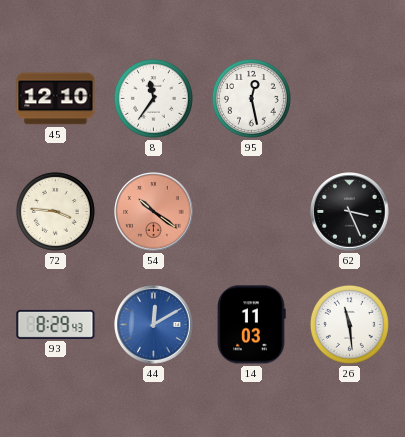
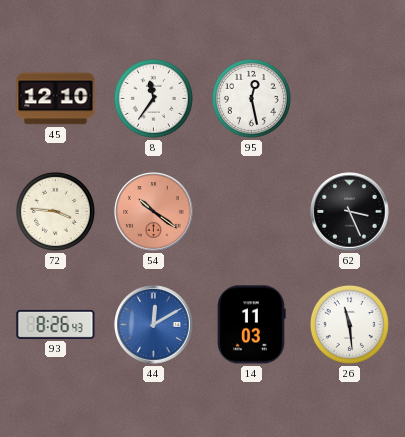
93: 8:29 -> 8:26
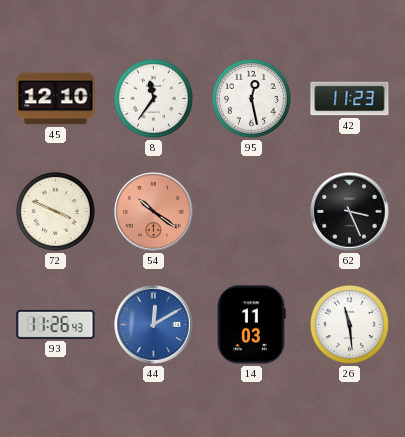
42: none -> 11:23
72: 3:46 -> 3:49
93: 8:26 -> 11:26
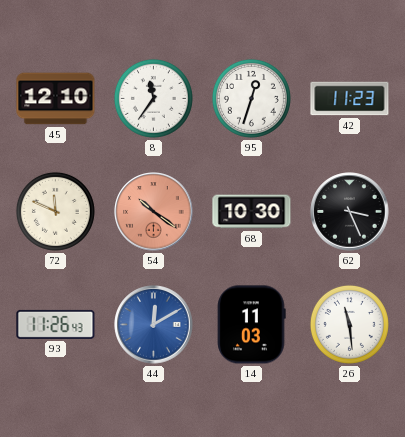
95: 12:28 -> 12:33
72: 3:49 -> 11:49
68: none -> 10:30
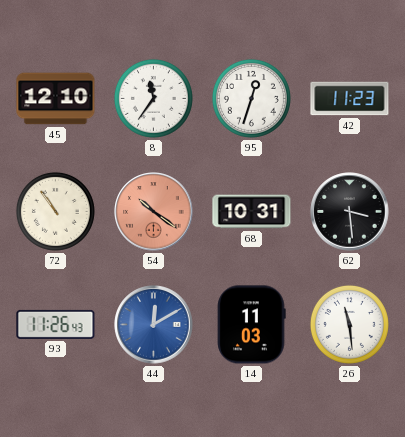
72: 11:49 -> 10:54
68: 10:30 -> 10:31
62: 3:26 -> 3:29
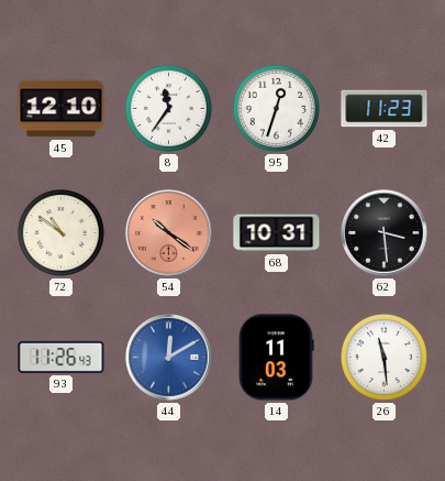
72: 10:54 -> 10:51
